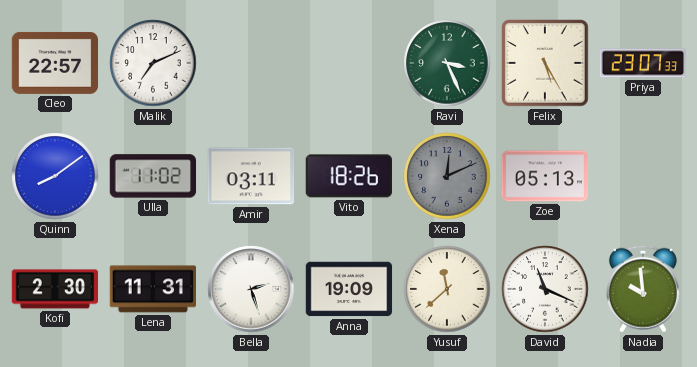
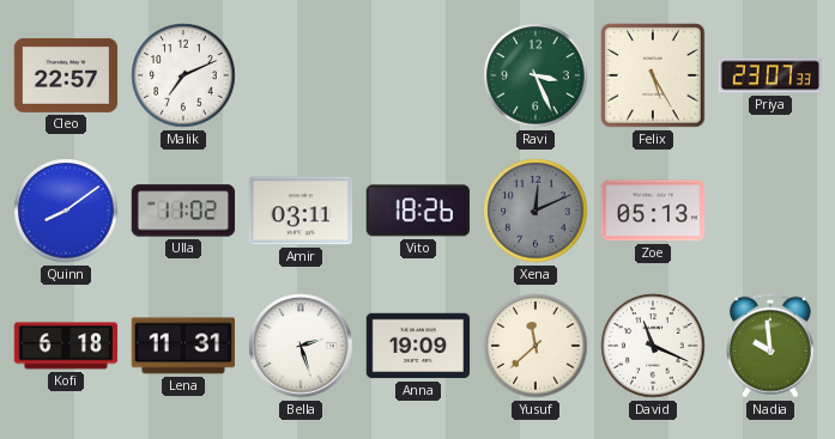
Kofi: 2:30 -> 6:18
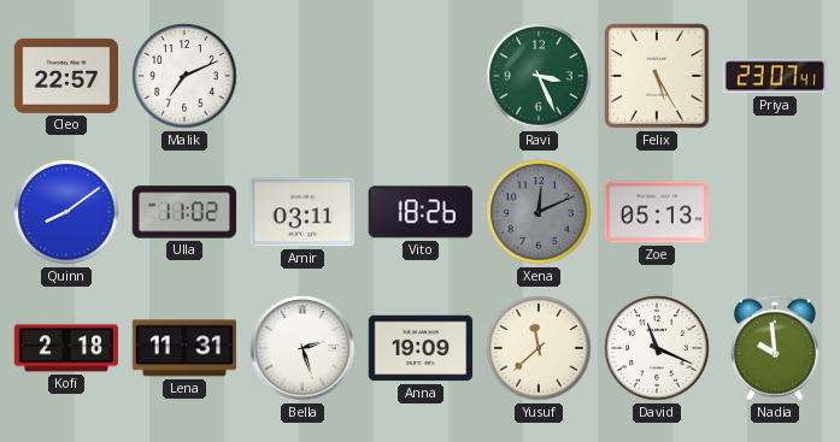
Priya: 23:07:33 -> 23:07:41
Kofi: 6:18 -> 2:18
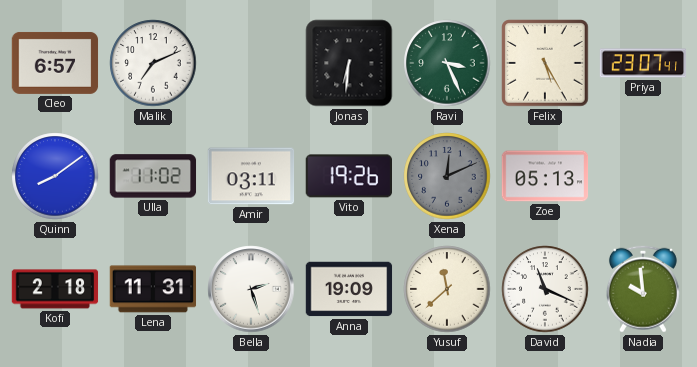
Cleo: 22:57 -> 6:57
Jonas: none -> 6:31
Vito: 18:26 -> 19:26
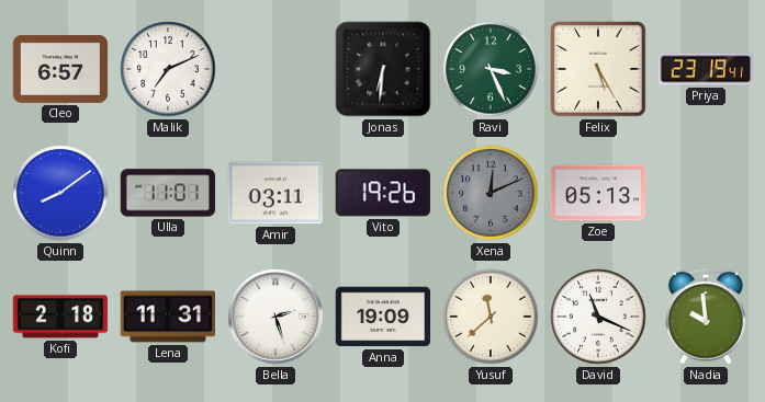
Priya: 23:07 -> 23:19
Ulla: 11:02 -> 11:01
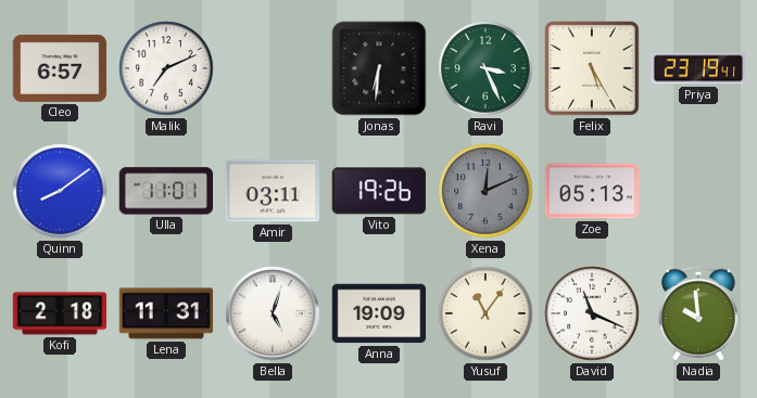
Bella: 2:27 -> 5:03
Yusuf: 11:38 -> 11:06
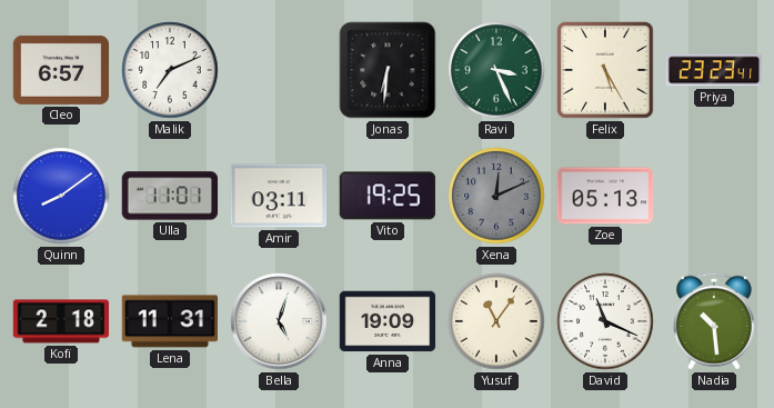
Priya: 23:19 -> 23:23
Vito: 19:26 -> 19:25
Nadia: 9:59 -> 10:29
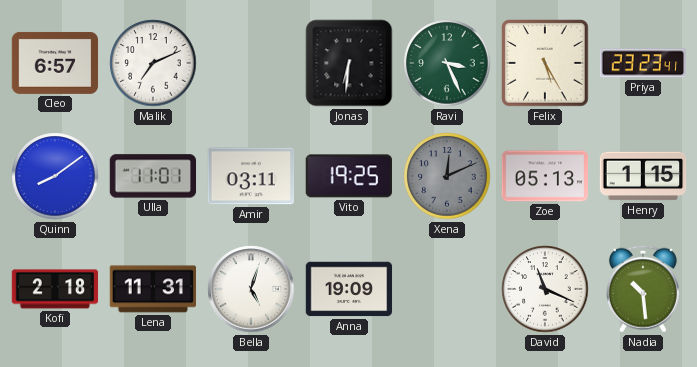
Henry: none -> 1:15
Yusuf: 11:06 -> none
